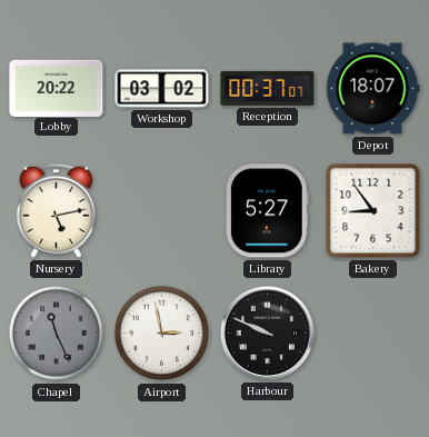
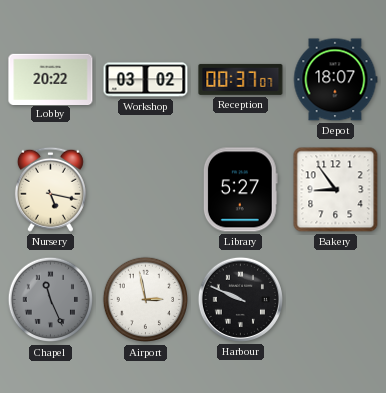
Nursery: 5:13 -> 5:17
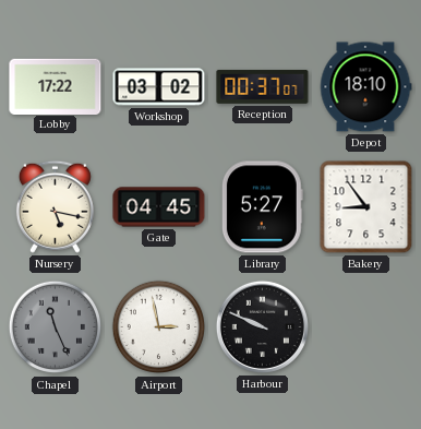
Lobby: 20:22 -> 17:22
Depot: 18:07 -> 18:10
Gate: none -> 04:45
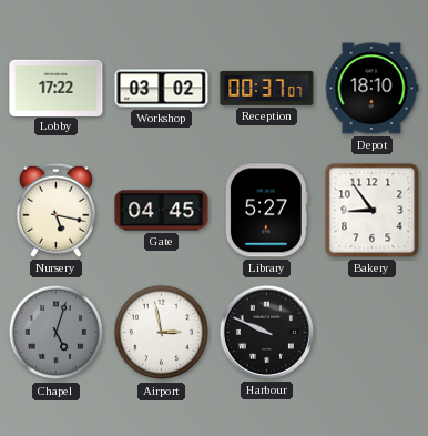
Chapel: 11:26 -> 5:03
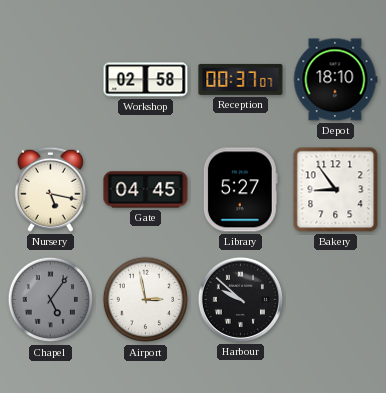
Lobby: 17:22 -> none
Workshop: 03:02 -> 02:58
Chapel: 5:03 -> 5:06
Harbour: 9:49 -> 9:52
